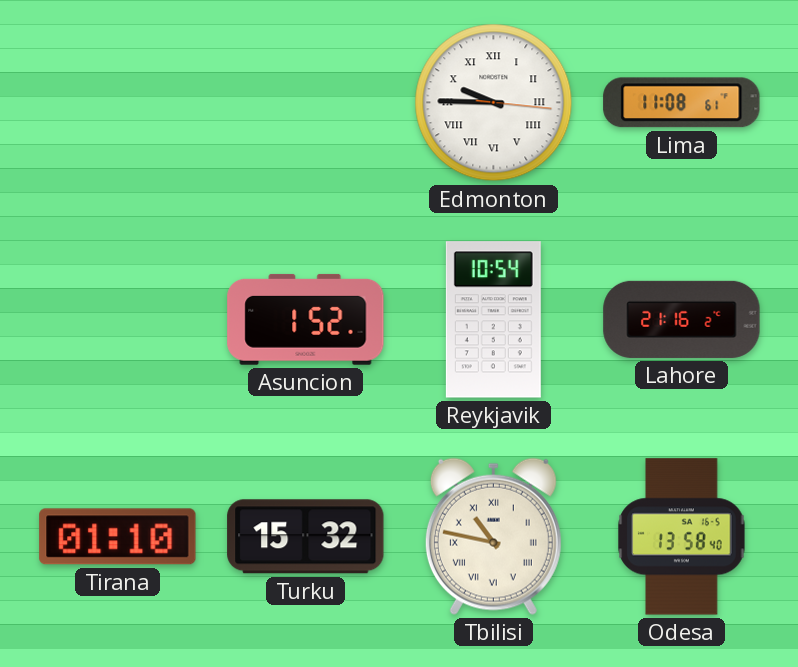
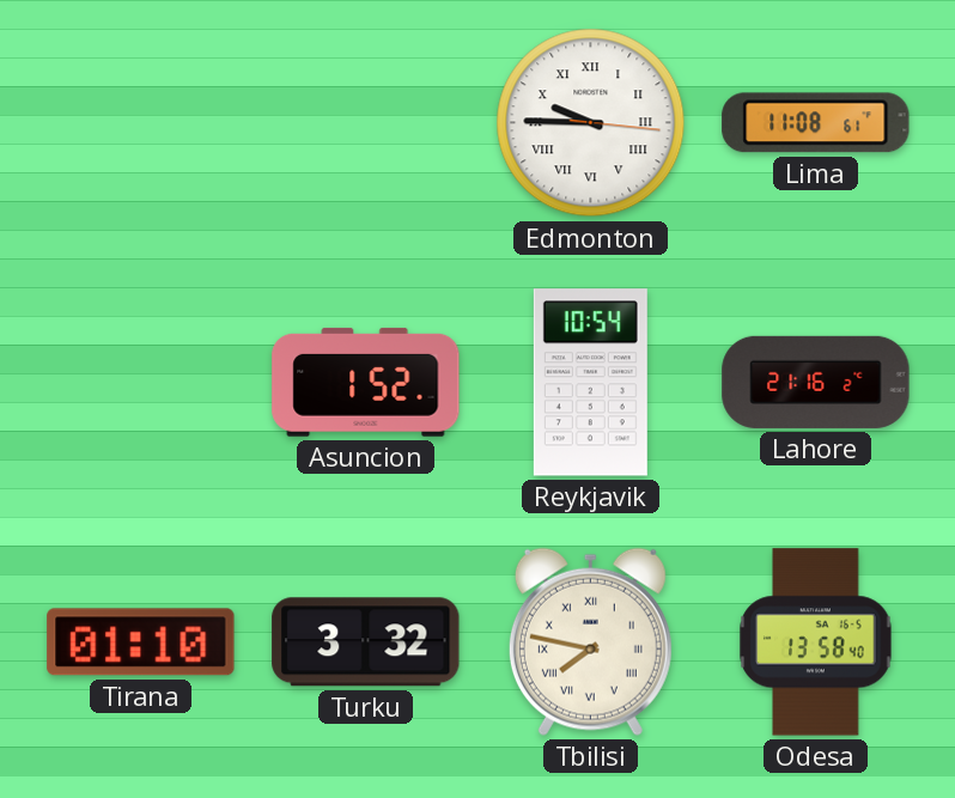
Turku: 15:32 -> 3:32
Tbilisi: 10:47 -> 7:47
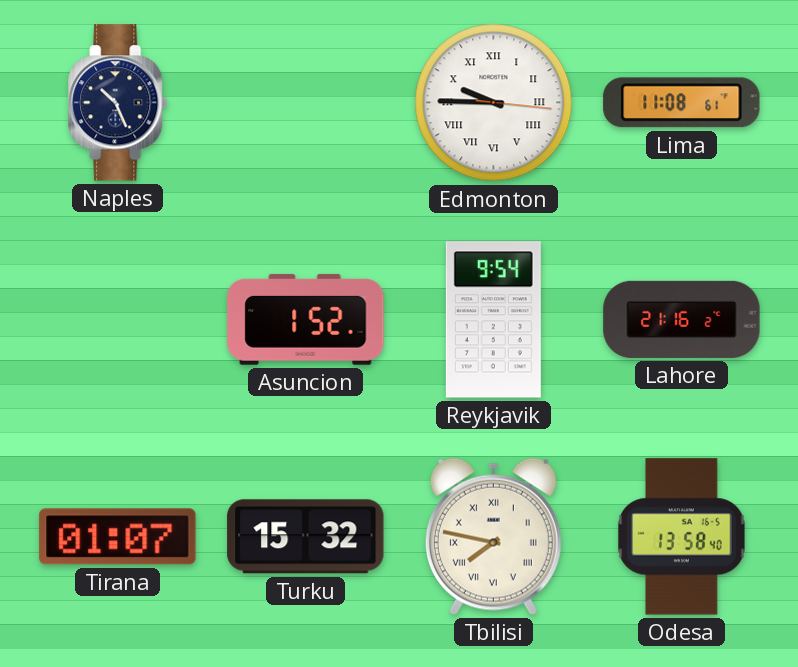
Naples: none -> 10:26
Reykjavik: 10:54 -> 9:54
Tirana: 01:10 -> 01:07
Turku: 3:32 -> 15:32
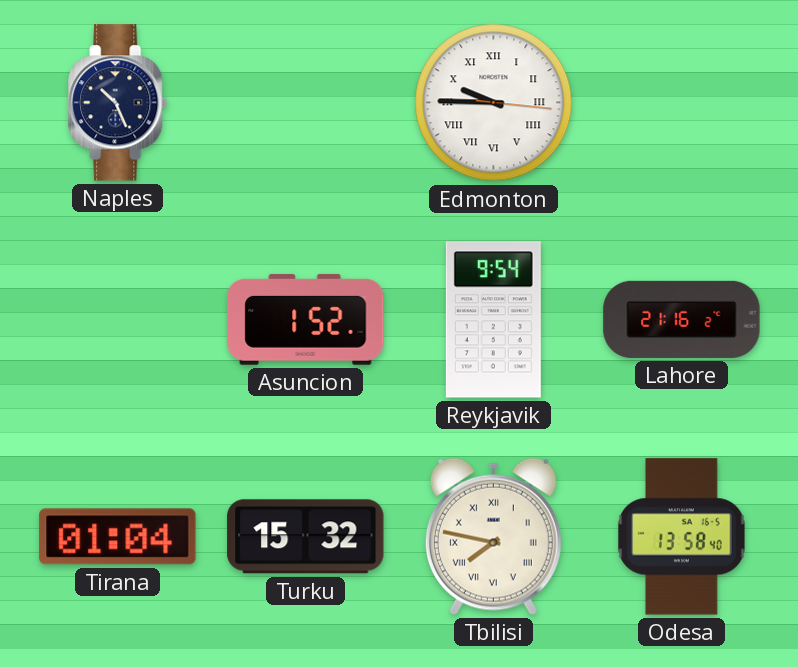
Lima: 11:08 -> none
Tirana: 01:07 -> 01:04
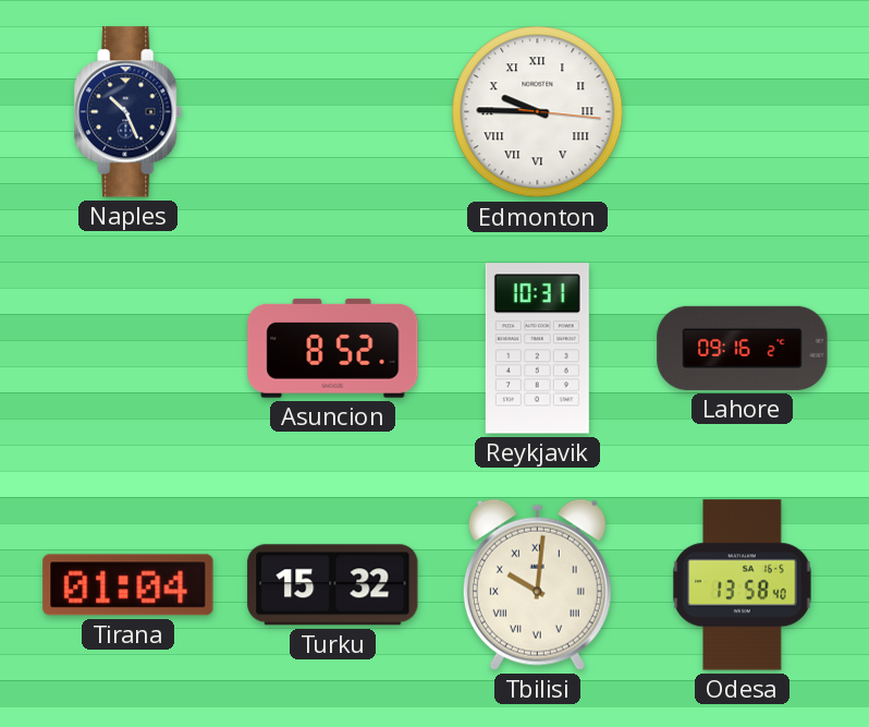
Asuncion: 1:52 -> 8:52
Reykjavik: 9:54 -> 10:31
Lahore: 21:16 -> 09:16
Tbilisi: 7:47 -> 10:01
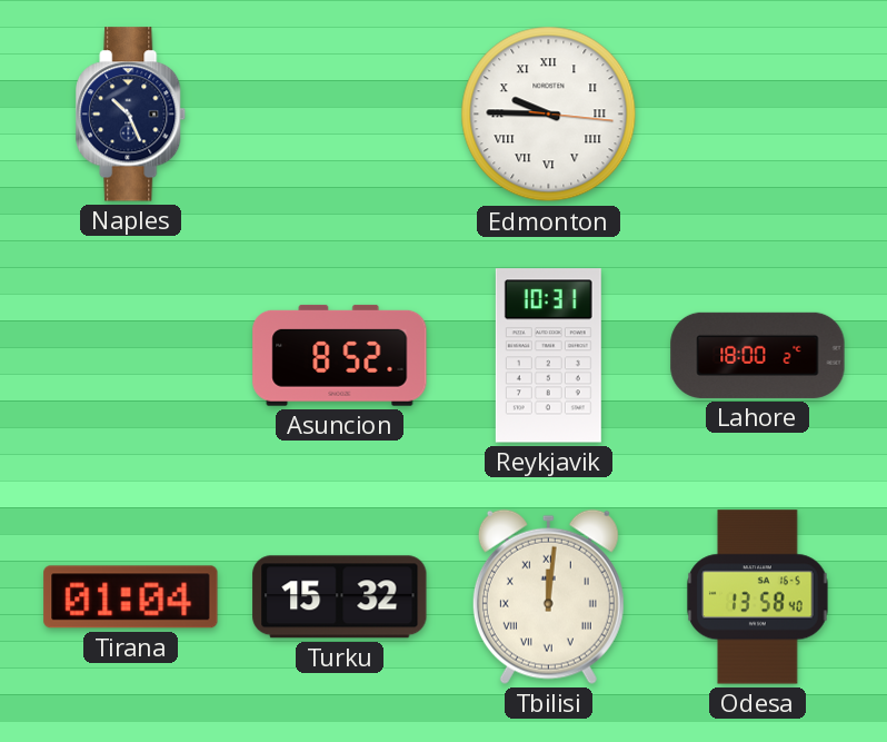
Lahore: 09:16 -> 18:00
Tbilisi: 10:01 -> 12:01
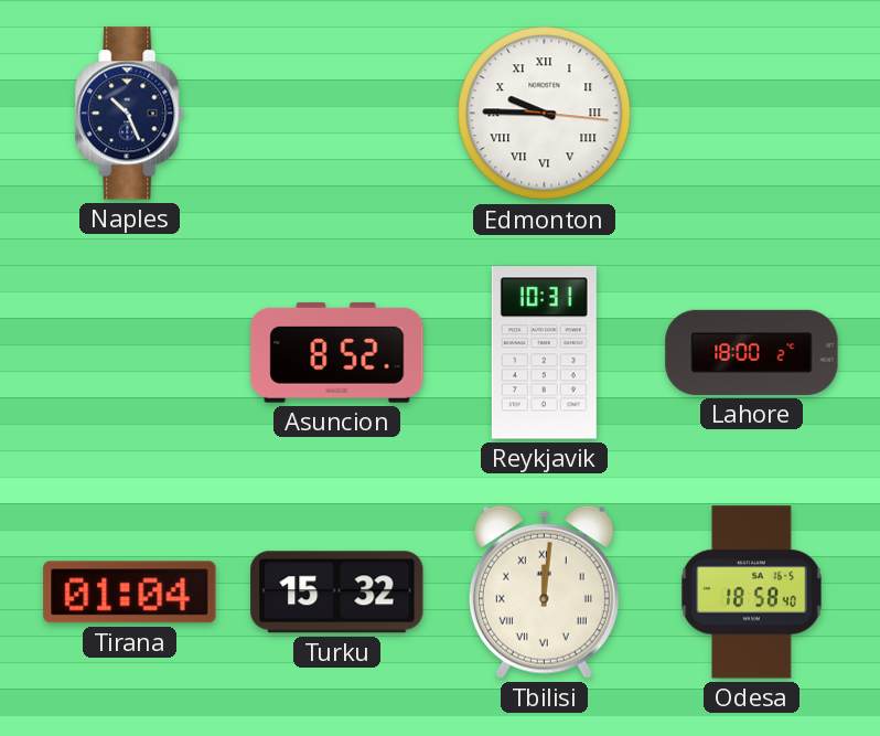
Odesa: 13:58 -> 18:58
